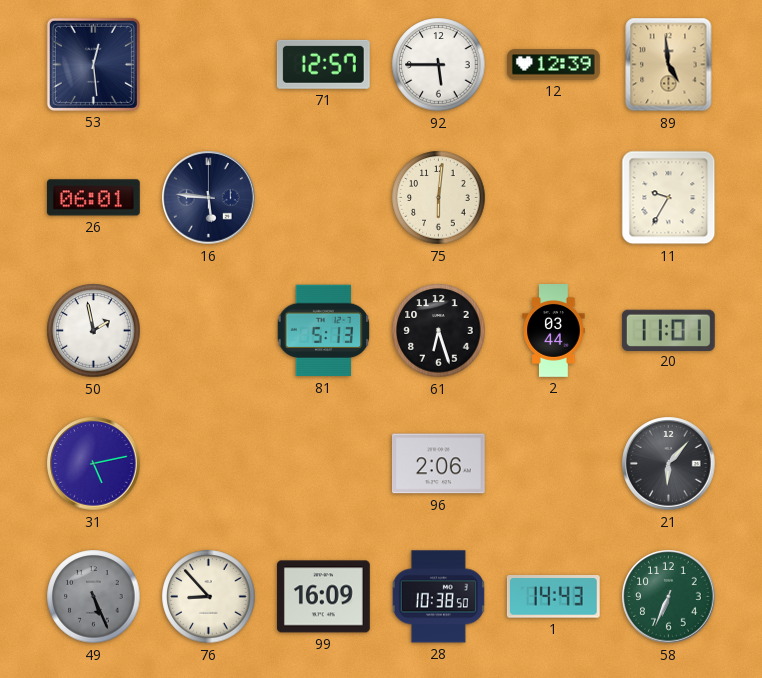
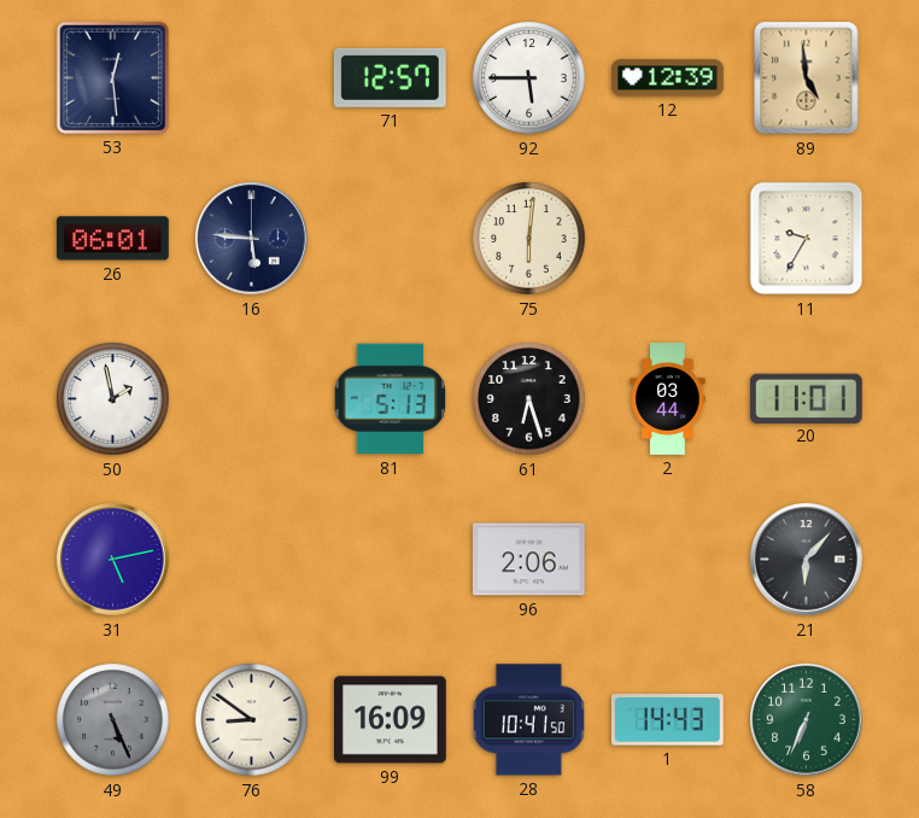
76: 8:53 -> 8:51
28: 10:38 -> 10:41
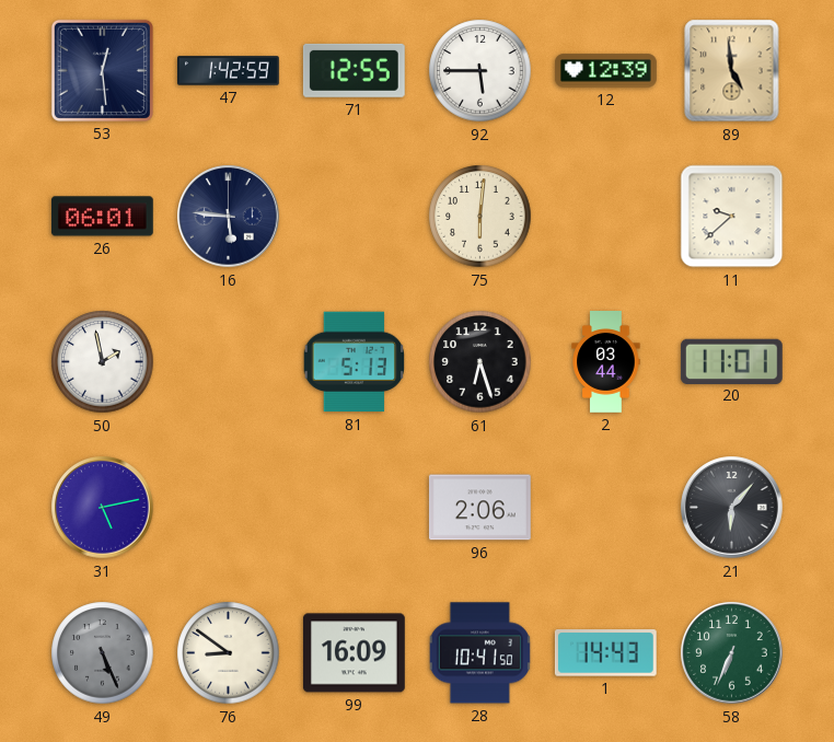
47: none -> 1:42
71: 12:57 -> 12:55
11: 9:35 -> 9:38
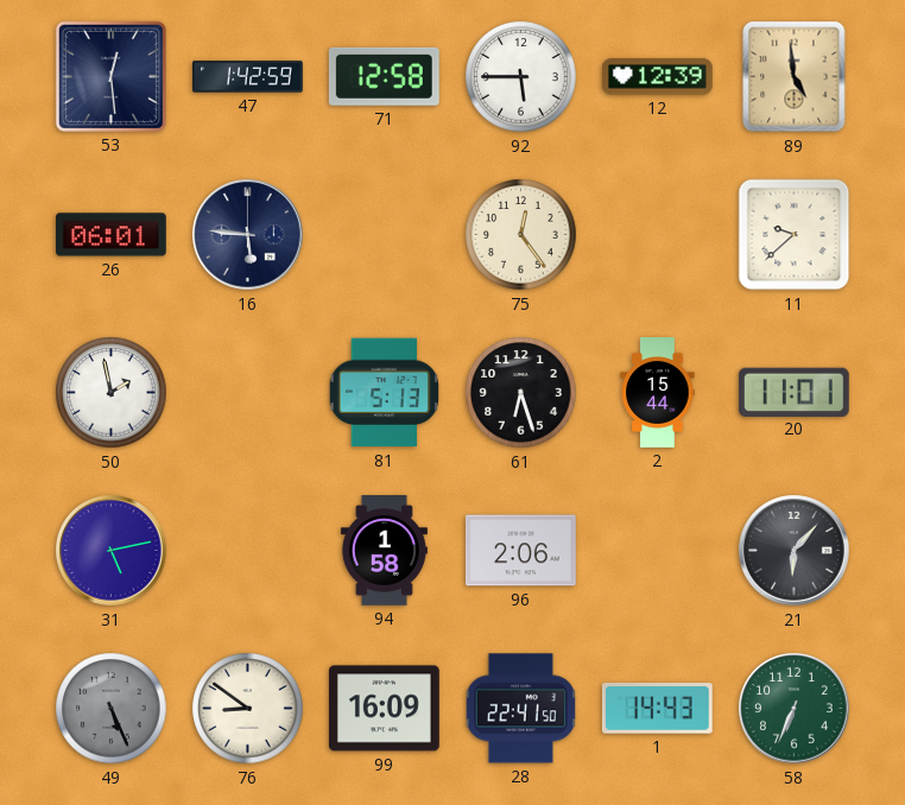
71: 12:55 -> 12:58
75: 6:01 -> 12:24
2: 03:44 -> 15:44
94: none -> 1:58
28: 10:41 -> 22:41
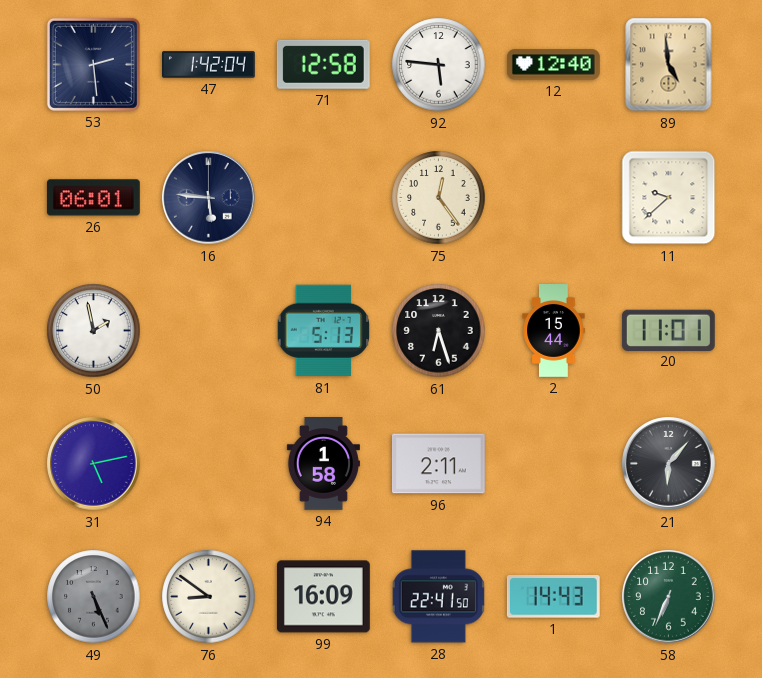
53: 12:29 -> 2:29
47: 1:42:59 -> 1:42:04
92: 5:45 -> 5:46
12: 12:39 -> 12:40
96: 2:06 -> 2:11
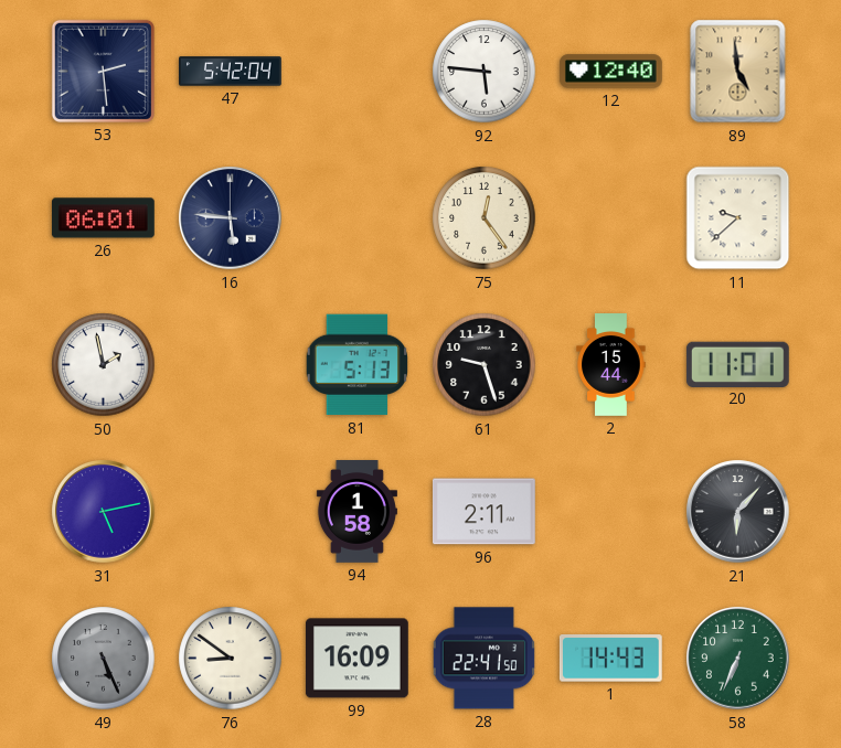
47: 1:42 -> 5:42
71: 12:58 -> none
61: 6:27 -> 9:27
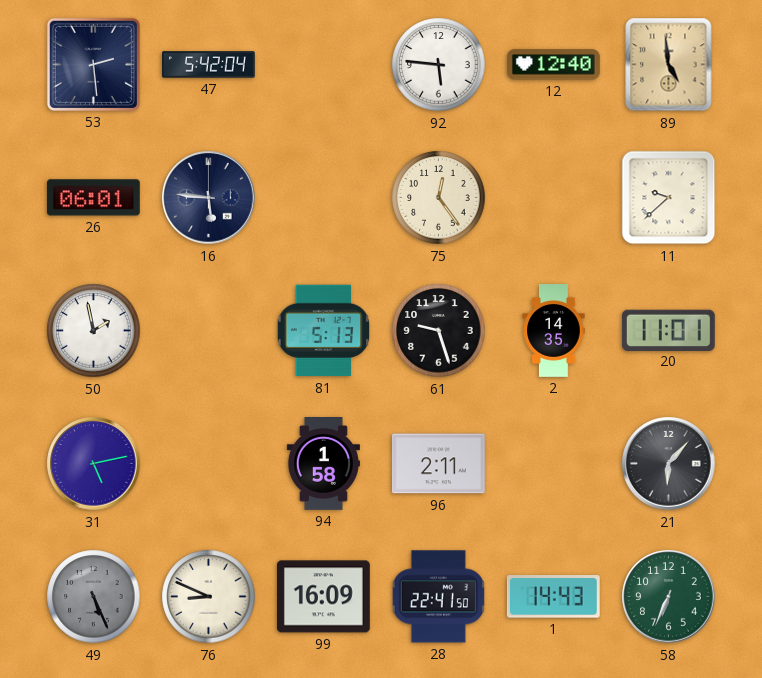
2: 15:44 -> 14:35
76: 8:51 -> 8:49
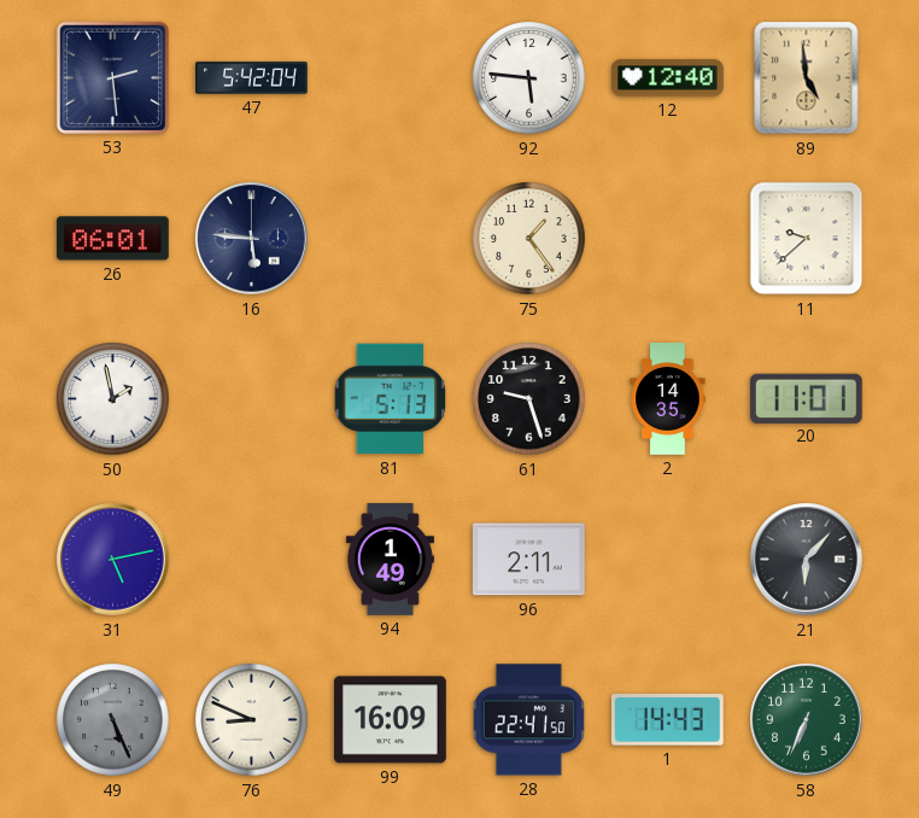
75: 12:24 -> 1:24
94: 1:58 -> 1:49
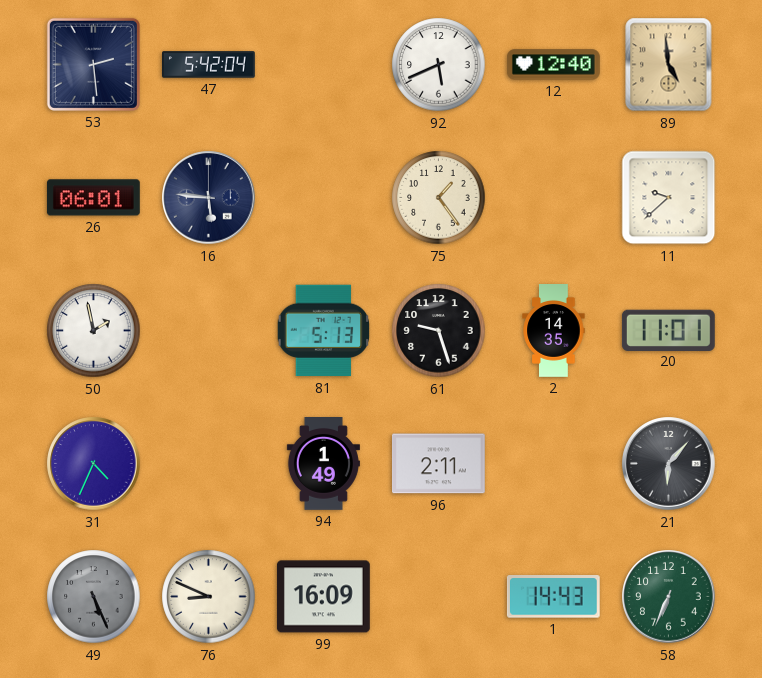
92: 5:46 -> 5:41
31: 5:13 -> 4:34
28: 22:41 -> none
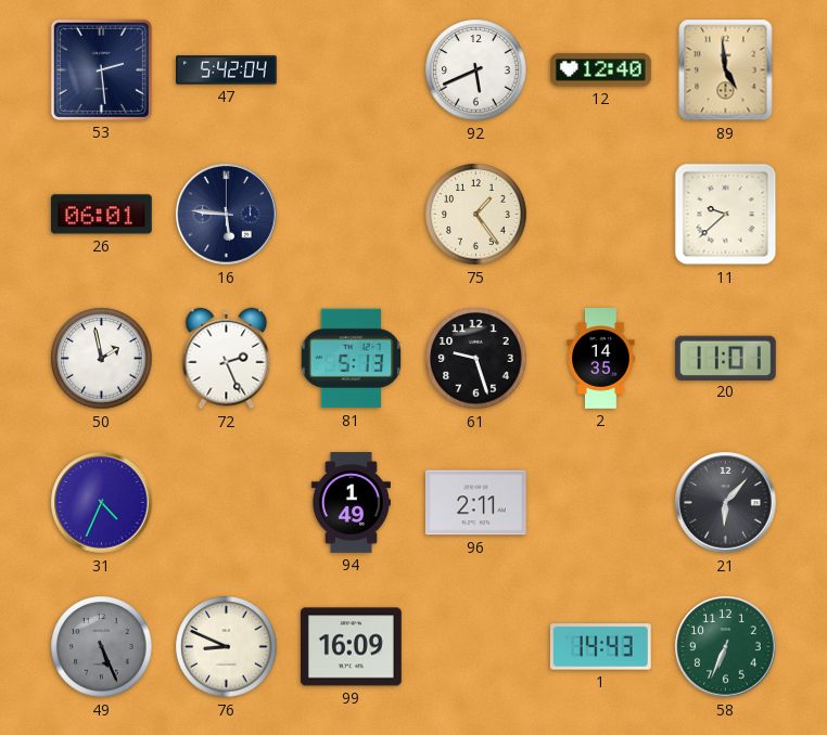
72: none -> 2:26
